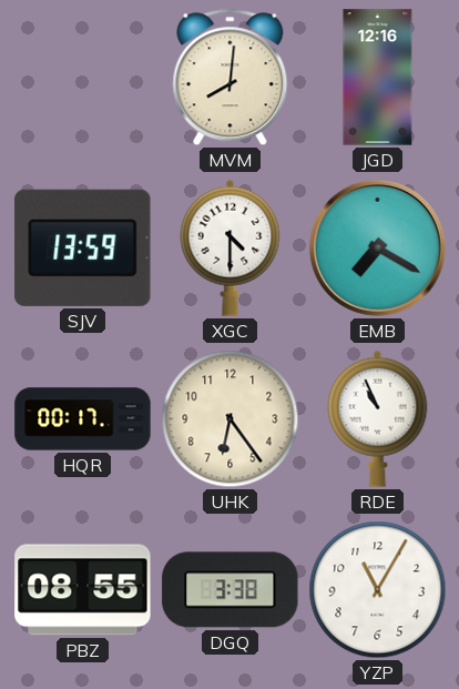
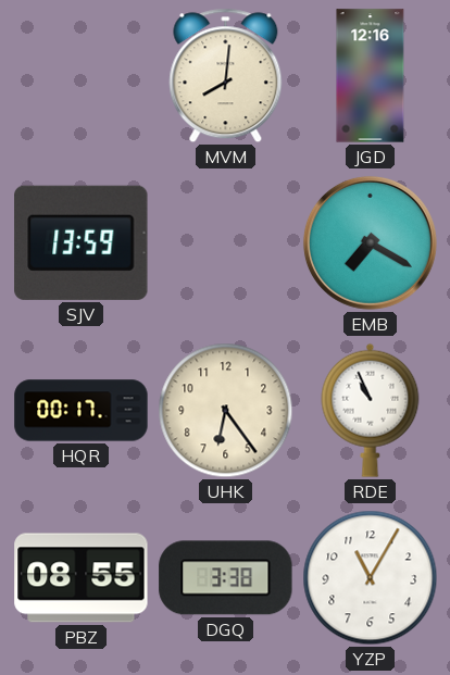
XGC: 4:30 -> none
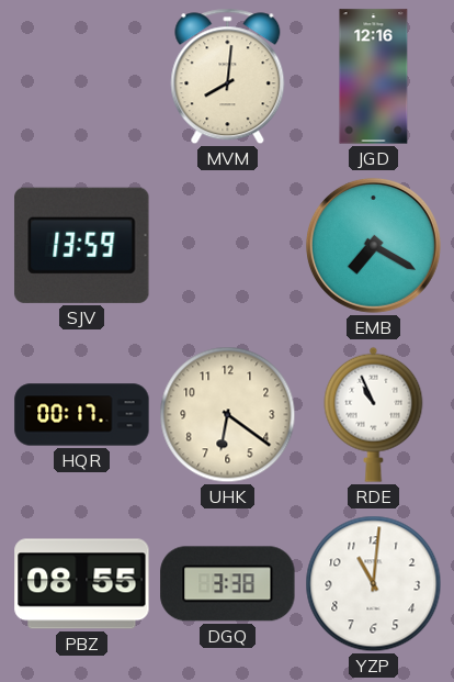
UHK: 6:24 -> 6:21
YZP: 11:05 -> 11:01
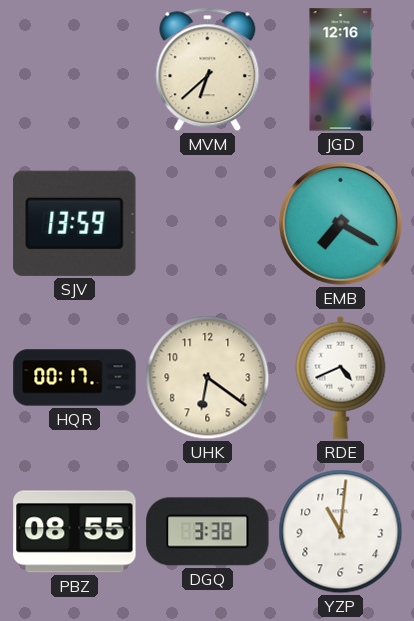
MVM: 8:01 -> 6:38
RDE: 10:56 -> 4:41
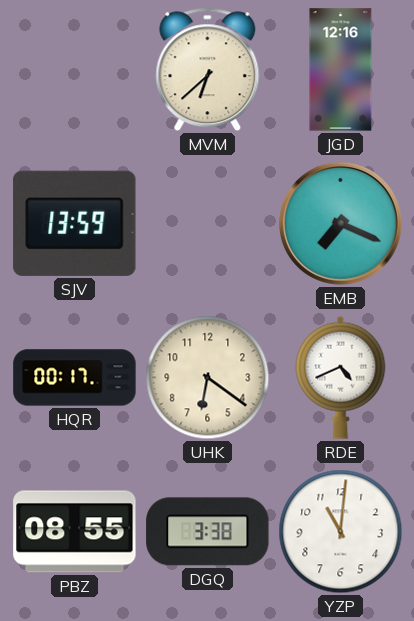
EMB: 7:20 -> 7:19
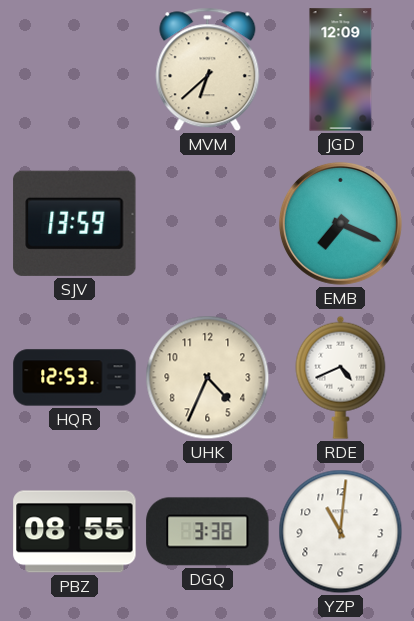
JGD: 12:16 -> 12:09
HQR: 00:17 -> 12:53
UHK: 6:21 -> 4:34
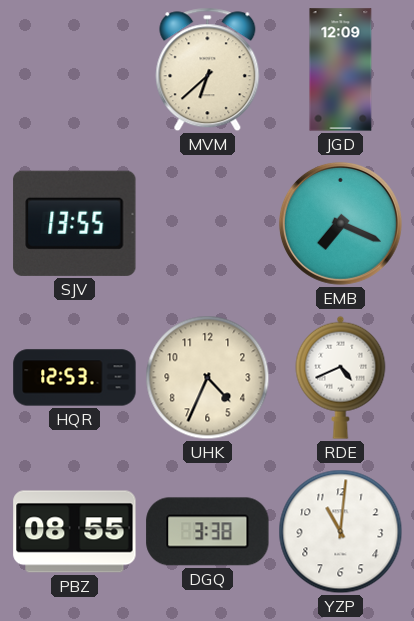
SJV: 13:59 -> 13:55
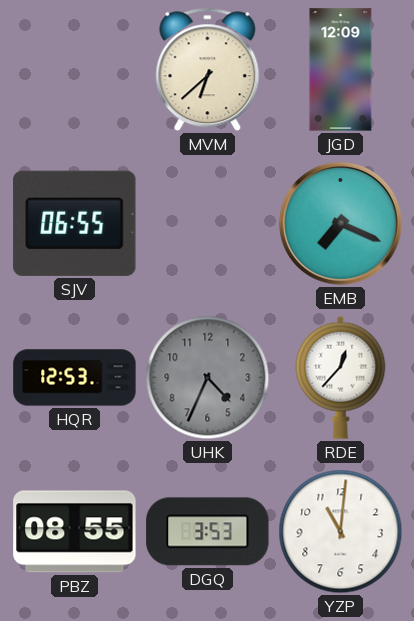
SJV: 13:55 -> 06:55
UHK dial: cream -> grey
RDE: 4:41 -> 12:37
DGQ: 3:38 -> 3:53
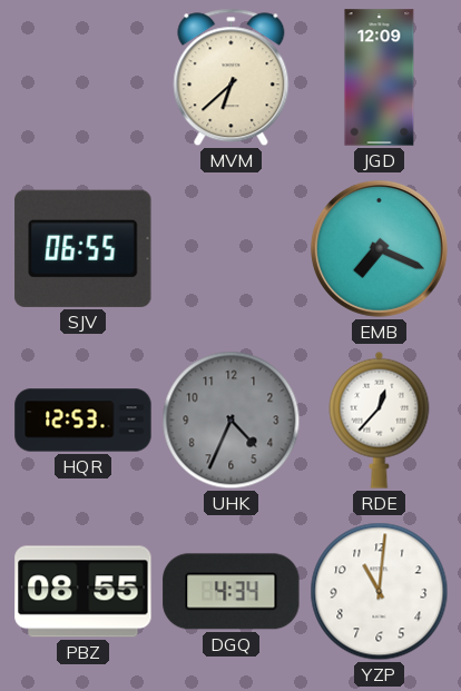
DGQ: 3:53 -> 4:34
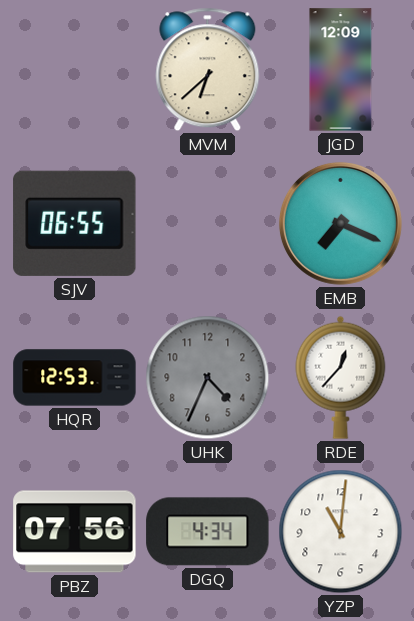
PBZ: 08:55 -> 07:56
